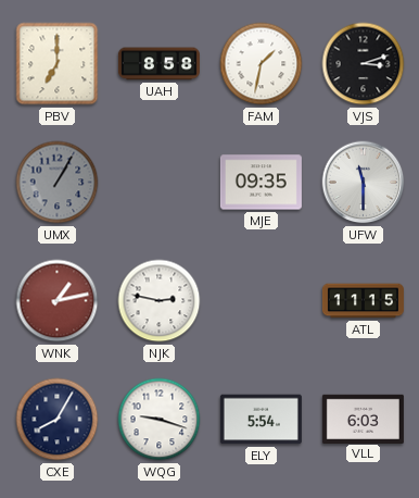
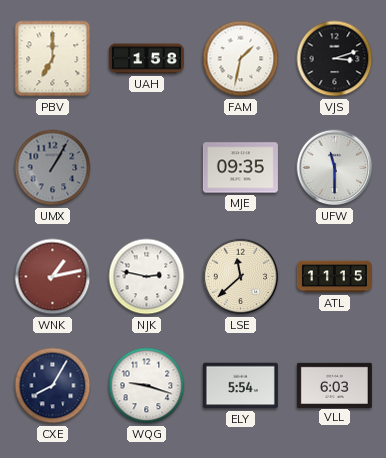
UAH: 8:58 -> 1:58
LSE: none -> 11:38
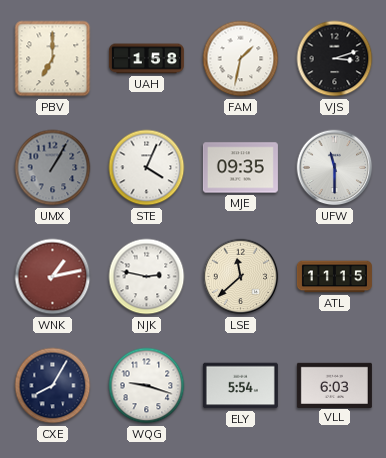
STE: none -> 4:04
